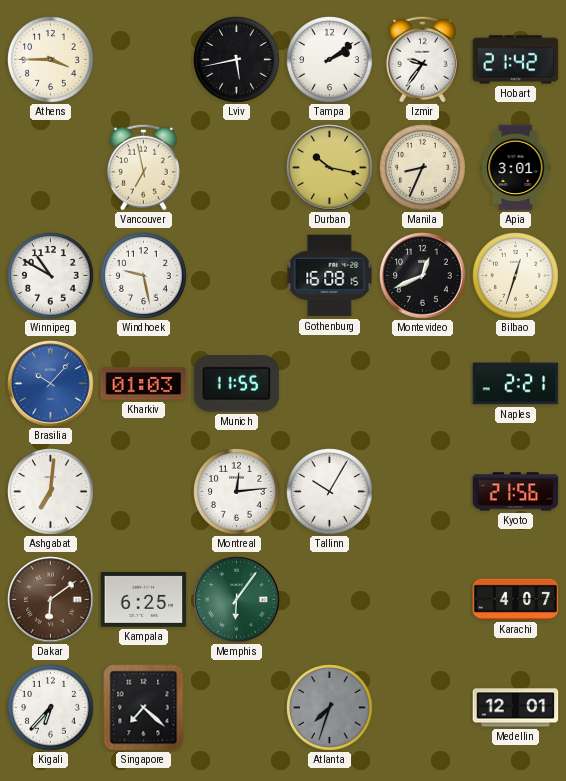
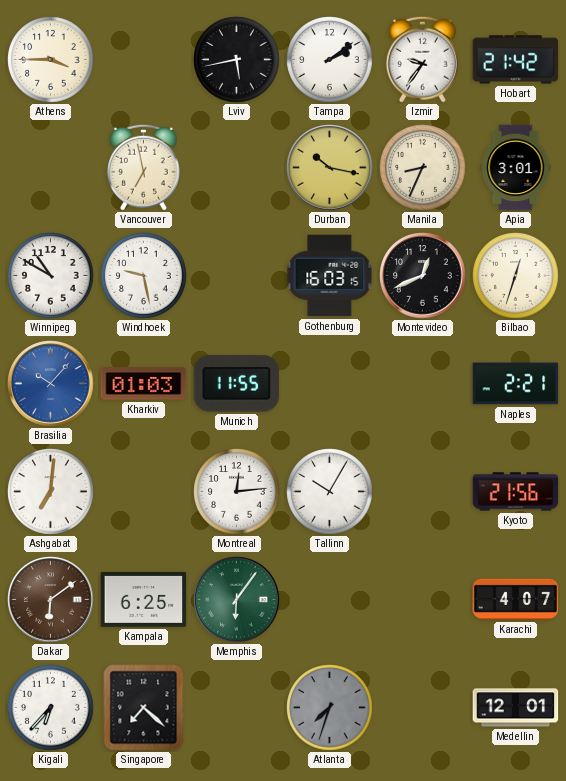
Gothenburg: 16:08 -> 16:03
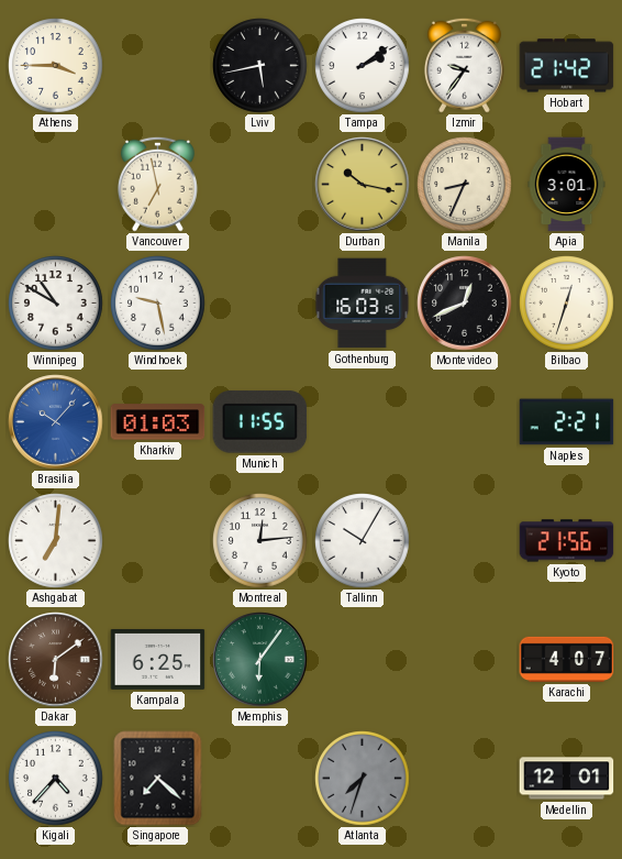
Kigali: 6:37 -> 4:37
